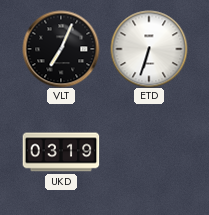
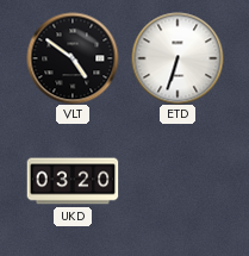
VLT: 7:04 -> 4:51
UKD: 03:19 -> 03:20
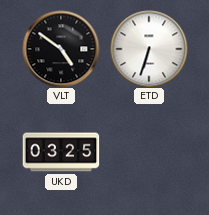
UKD: 03:20 -> 03:25
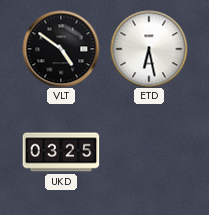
ETD: 6:33 -> 6:28
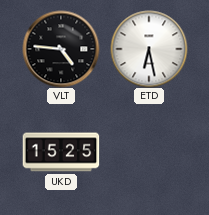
VLT: 4:51 -> 4:46
UKD: 03:25 -> 15:25
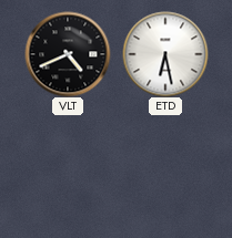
VLT: 4:46 -> 4:41
UKD: 15:25 -> none
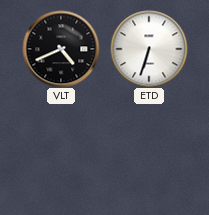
ETD: 6:28 -> 6:33
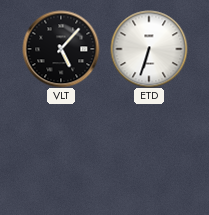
VLT: 4:41 -> 5:07
